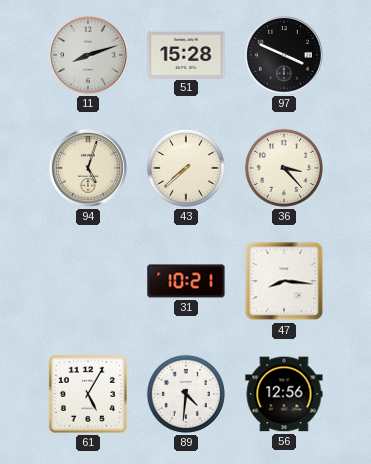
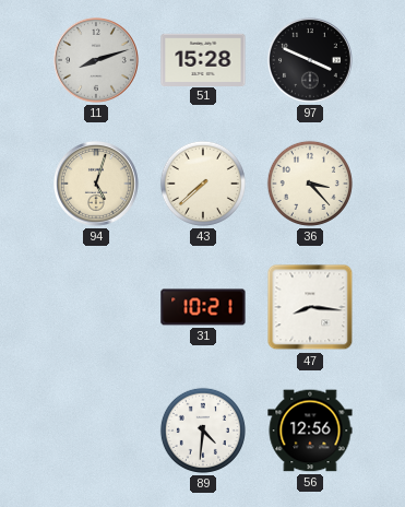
61: 5:05 -> none
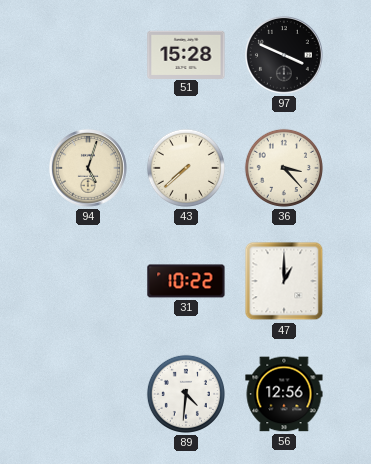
11: 8:12 -> none
31: 10:21 -> 10:22
47: 8:16 -> 1:00
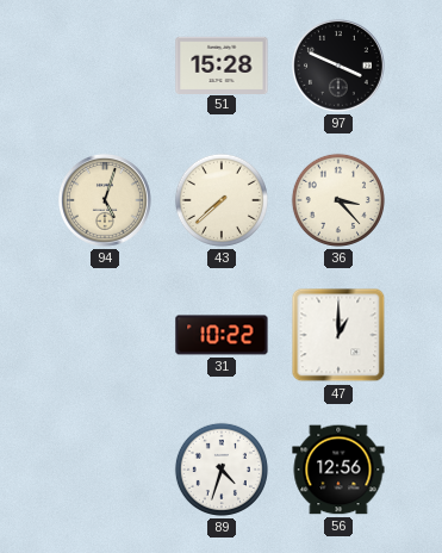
89: 4:31 -> 4:33
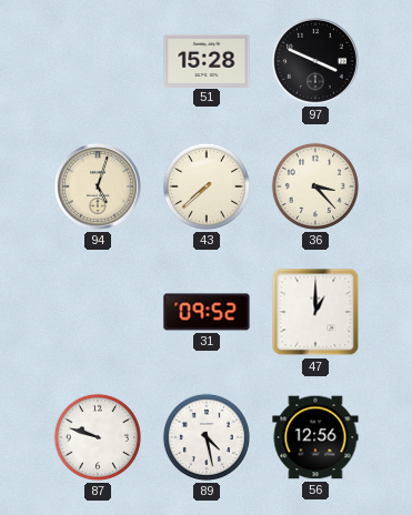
31: 10:22 -> 09:52
87: none -> 9:48
89: 4:33 -> 4:28
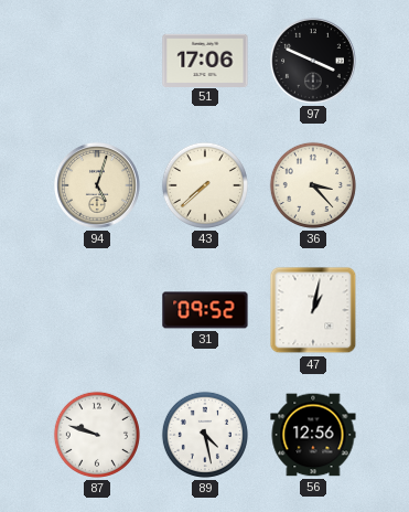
51: 15:28 -> 17:06
47: 1:00 -> 1:02
